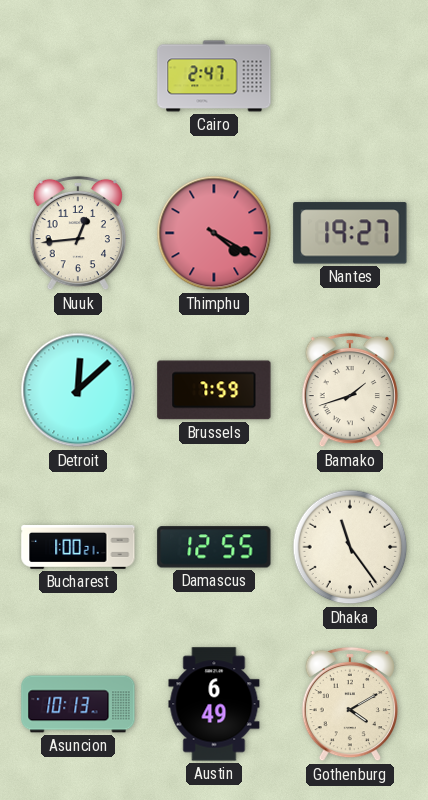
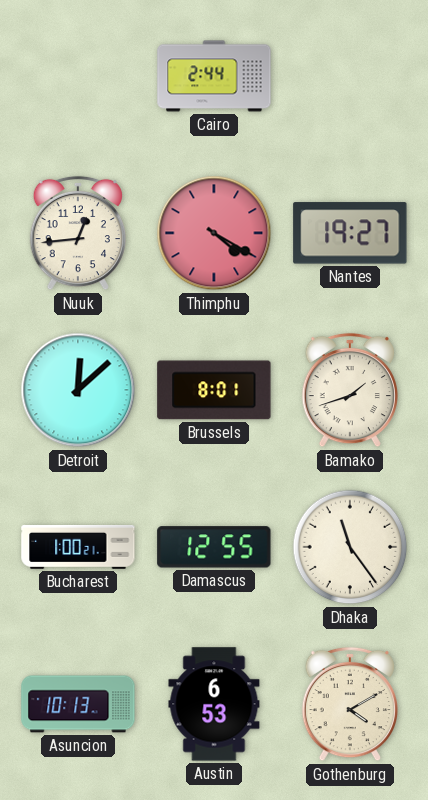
Cairo: 2:47 -> 2:44
Brussels: 7:59 -> 8:01
Austin: 6:49 -> 6:53
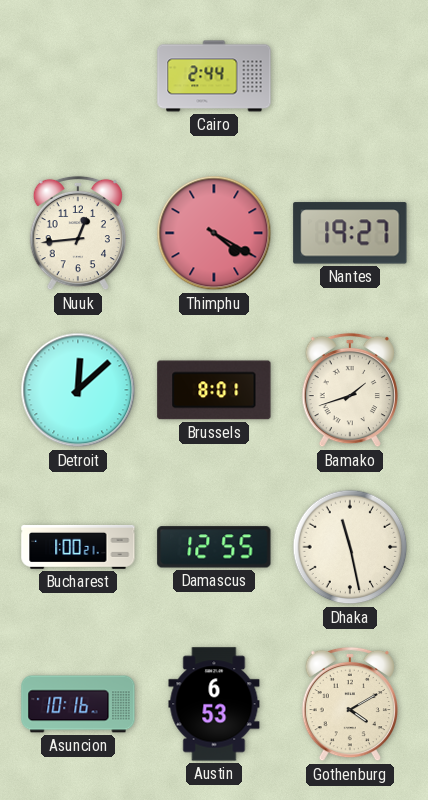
Dhaka: 11:24 -> 11:28
Asuncion: 10:13 -> 10:16
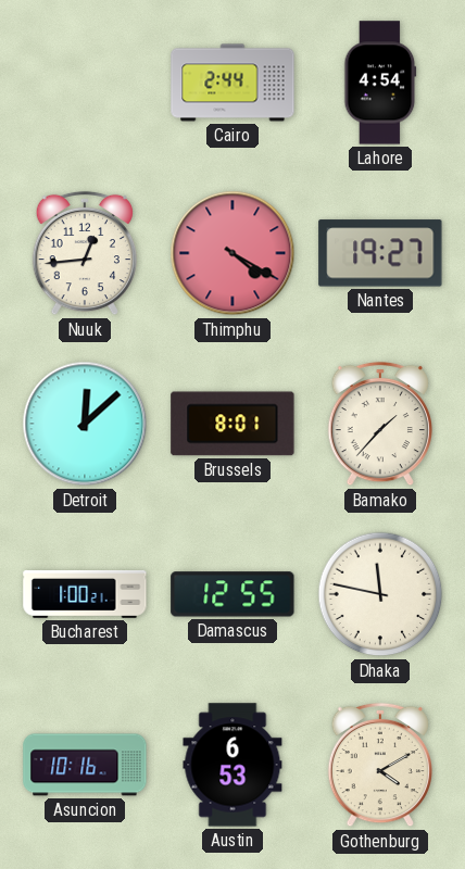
Lahore: none -> 4:54
Bamako: 1:42 -> 1:37
Dhaka: 11:28 -> 11:47
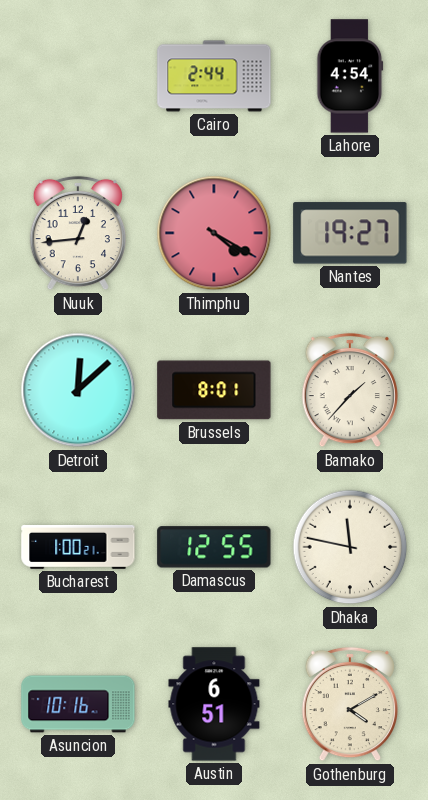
Austin: 6:53 -> 6:51
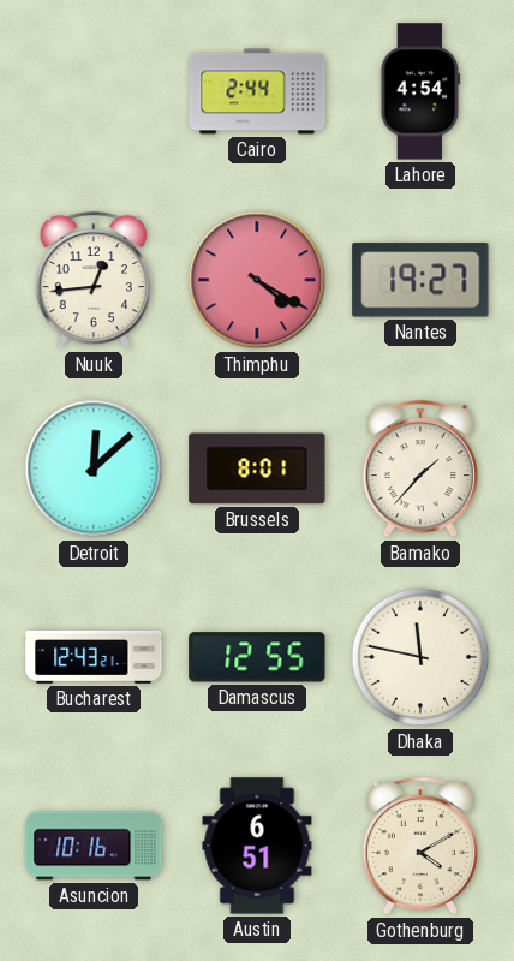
Bucharest: 1:00 -> 12:43
